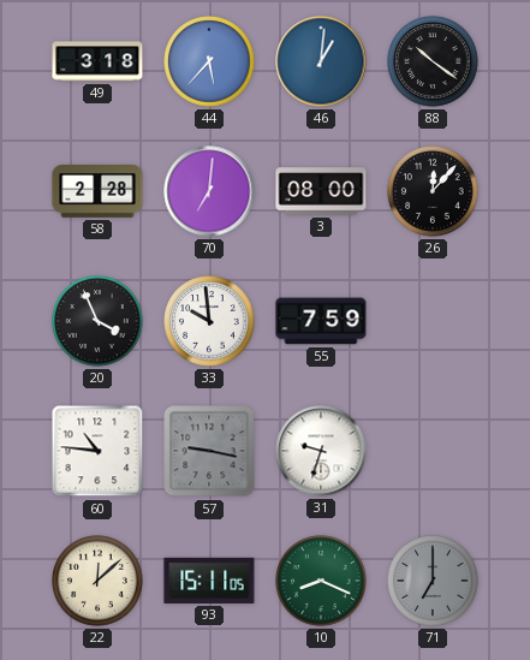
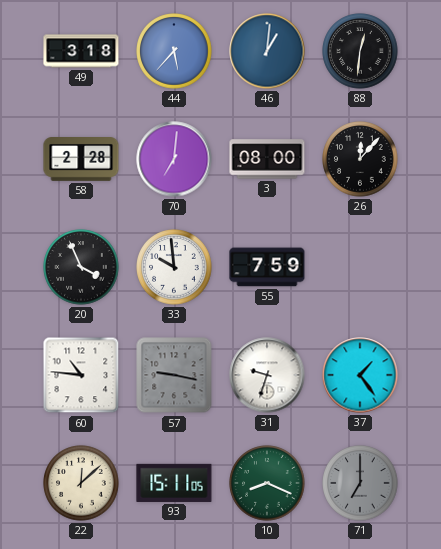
88: 10:21 -> 12:31
37: none -> 1:24
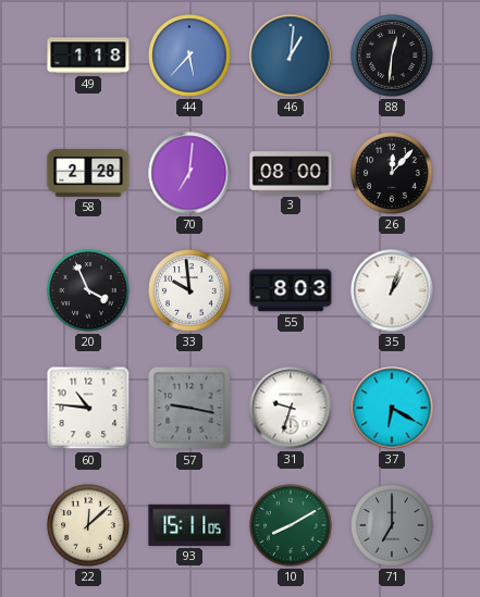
49: 3:18 -> 1:18
55: 7:59 -> 8:03
35: none -> 1:03
37: 1:24 -> 6:20
10: 8:19 -> 8:10
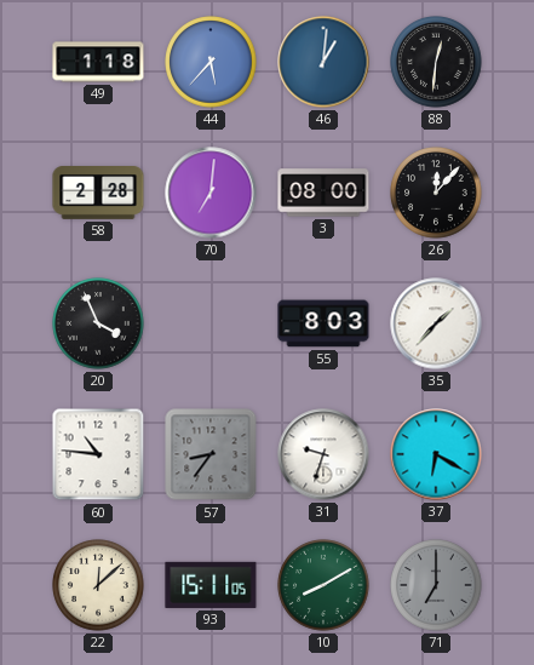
33: 9:59 -> none
35: 1:03 -> 1:37
57: 9:17 -> 8:36
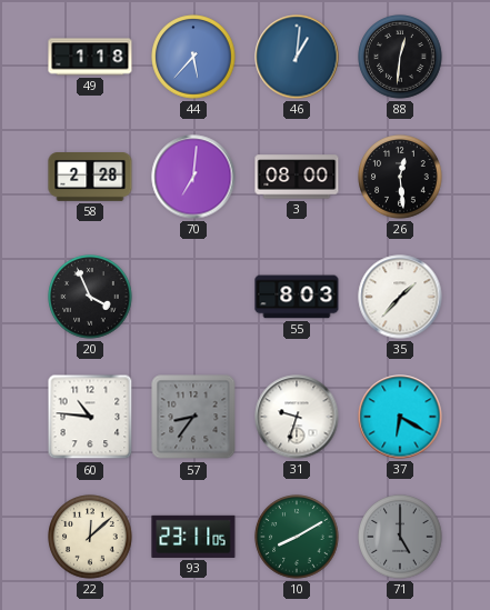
26: 12:07 -> 12:29
93: 15:11 -> 23:11
71: 7:00 -> 5:00
